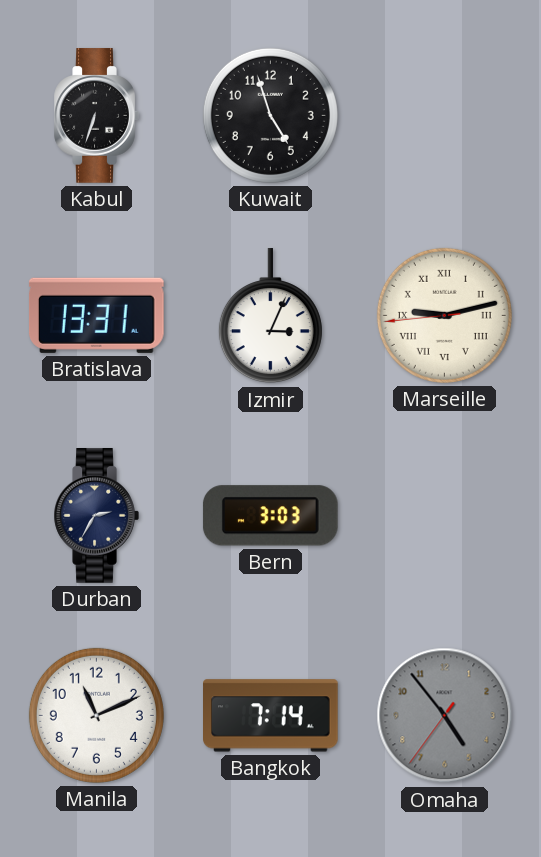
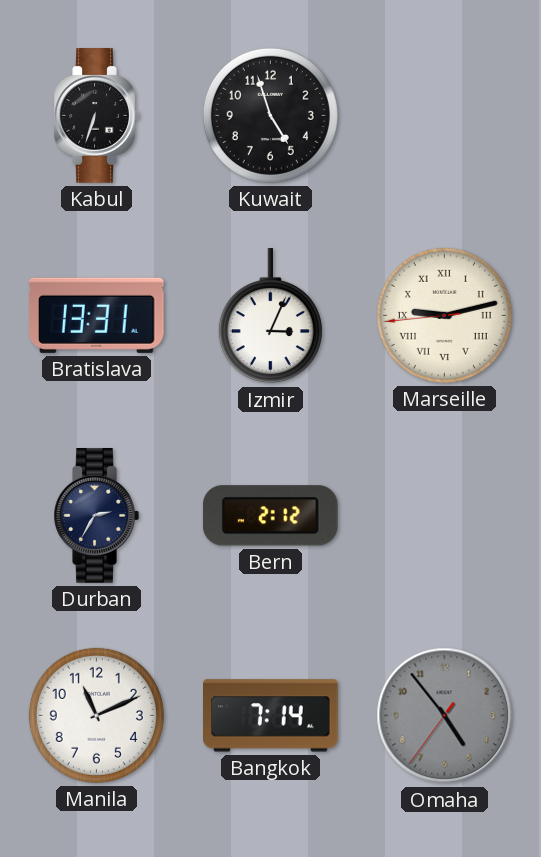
Bern: 3:03 -> 2:12
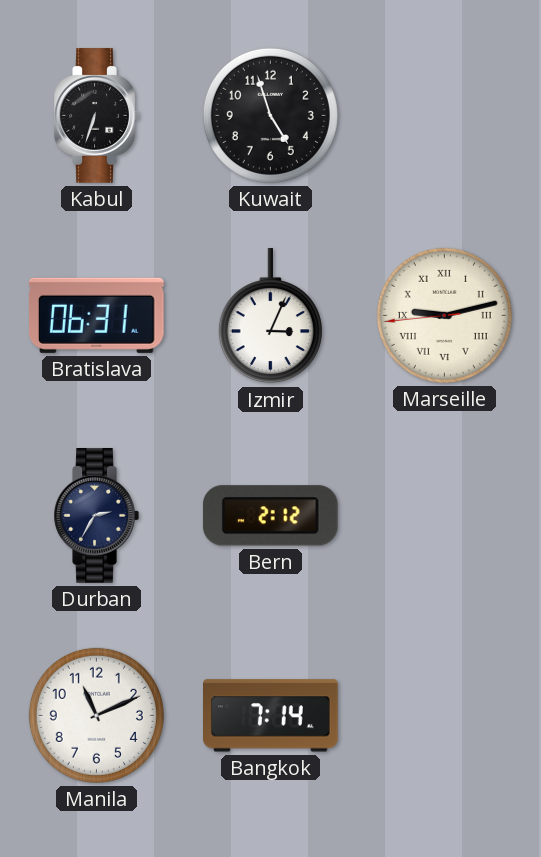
Bratislava: 13:31 -> 06:31
Omaha: 4:53 -> none
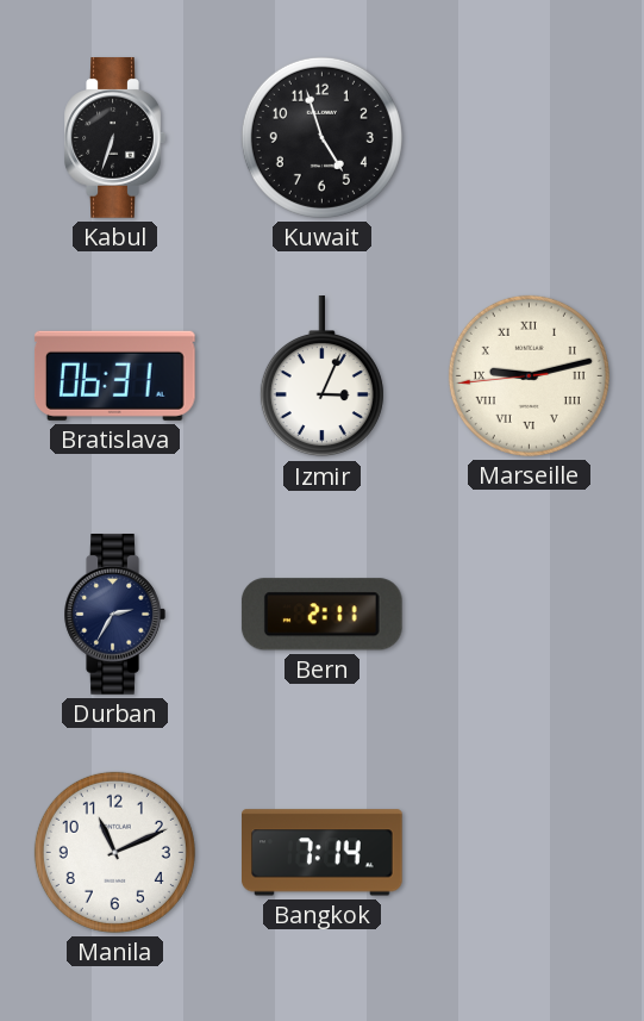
Bern: 2:12 -> 2:11
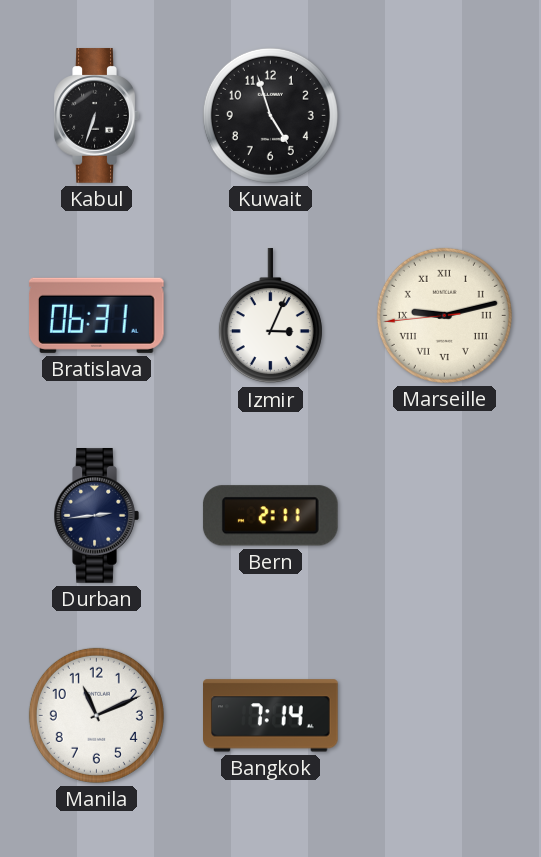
Durban: 2:35 -> 2:44
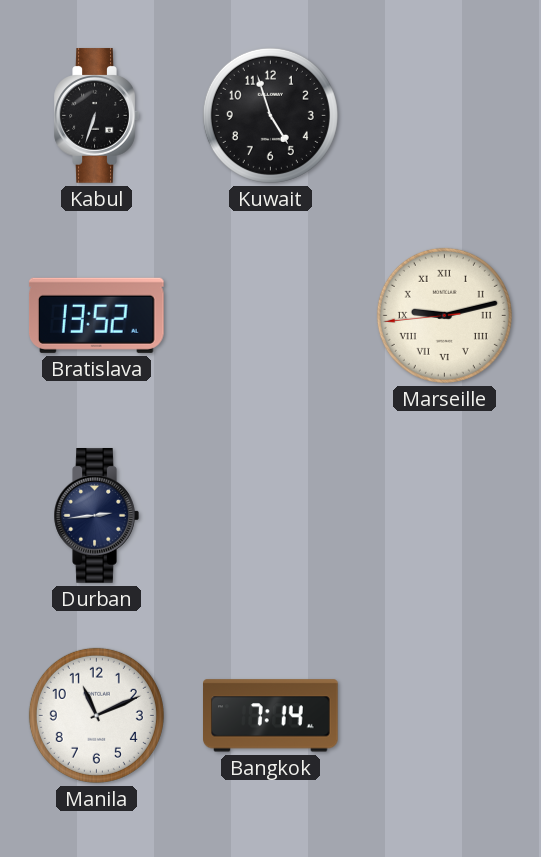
Bratislava: 06:31 -> 13:52
Izmir: 3:04 -> none
Bern: 2:11 -> none
